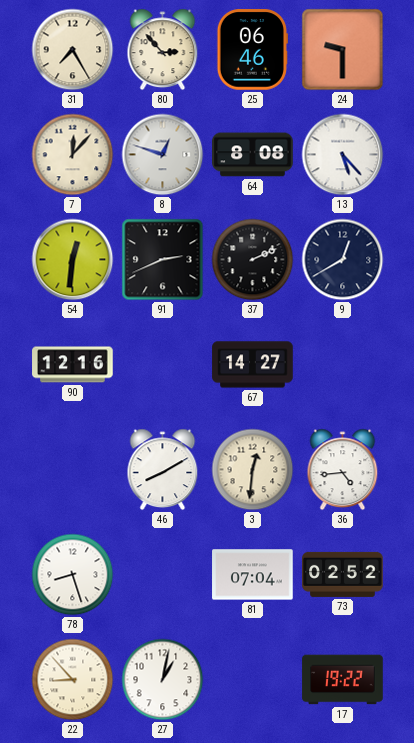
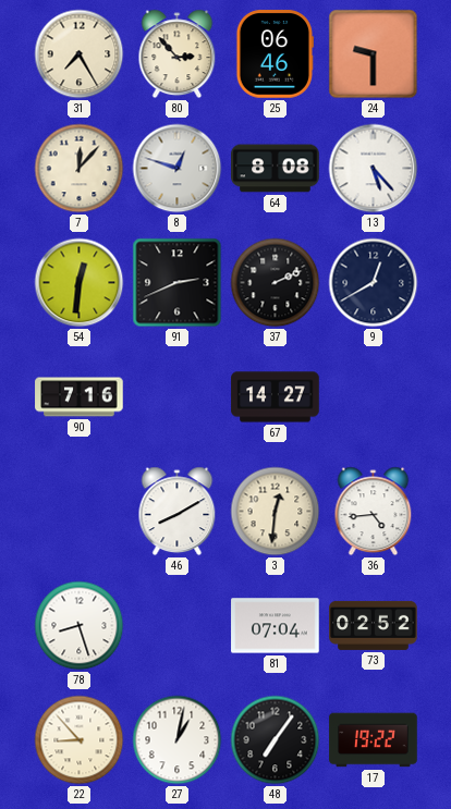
90: 12:16 -> 7:16
48: none -> 7:06
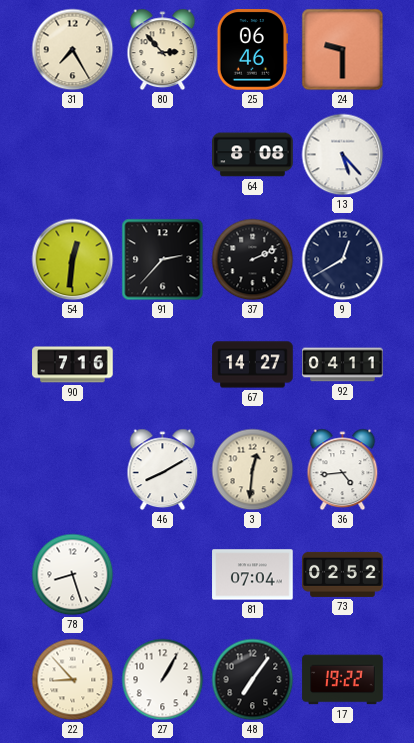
7: 12:07 -> none
8: 12:48 -> none
91: 2:41 -> 2:37
92: none -> 04:11
27: 1:02 -> 1:05
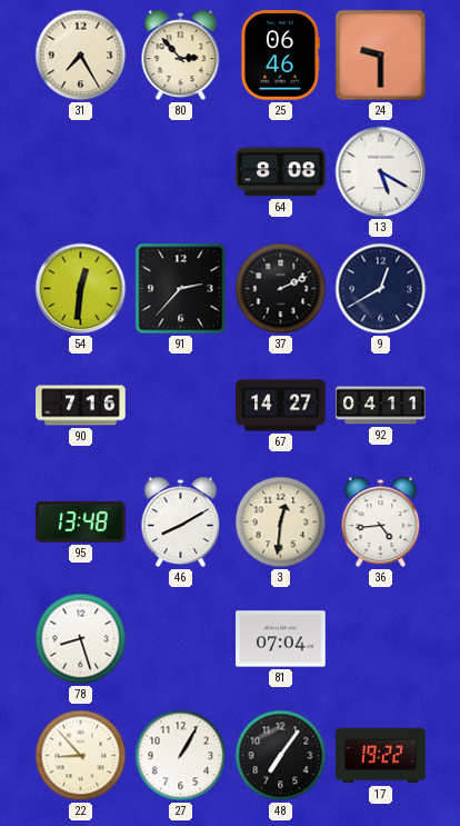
13: 5:23 -> 5:20
95: none -> 13:48
73: 02:52 -> none
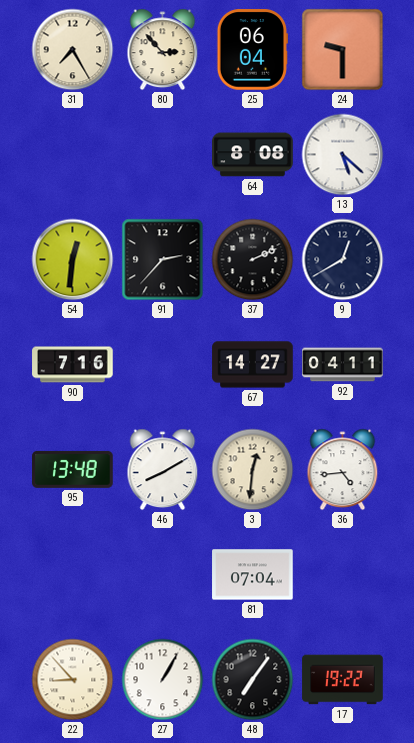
25: 06:46 -> 06:04
13: 5:20 -> 5:22
78: 8:27 -> none
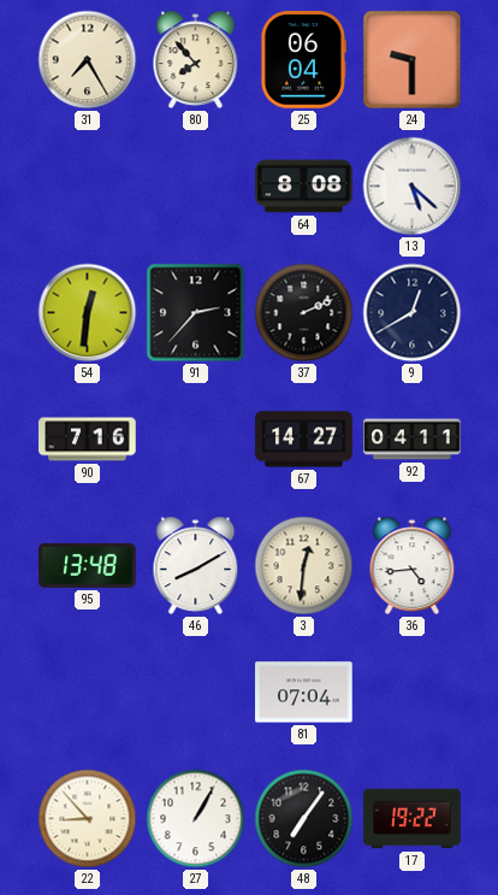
80: 2:53 -> 7:53
